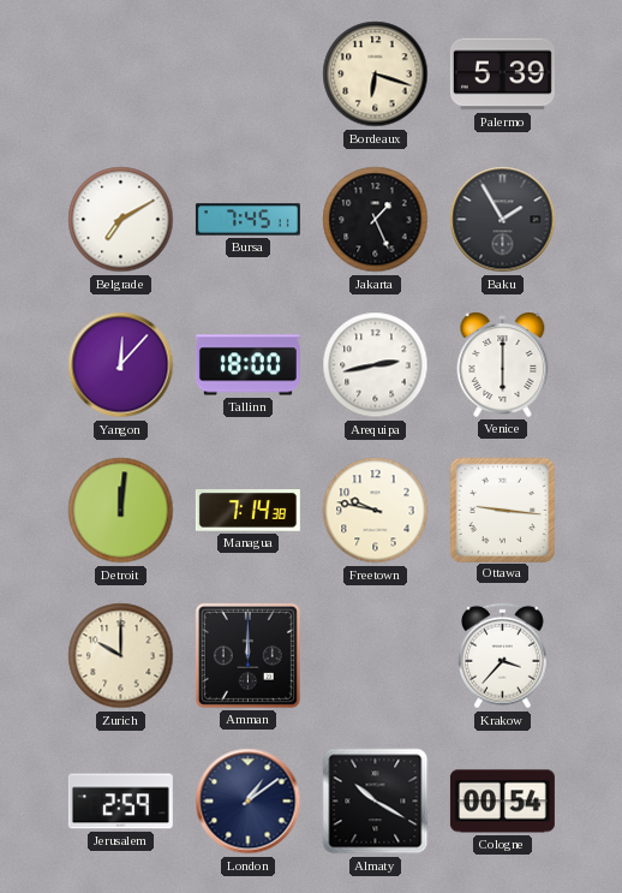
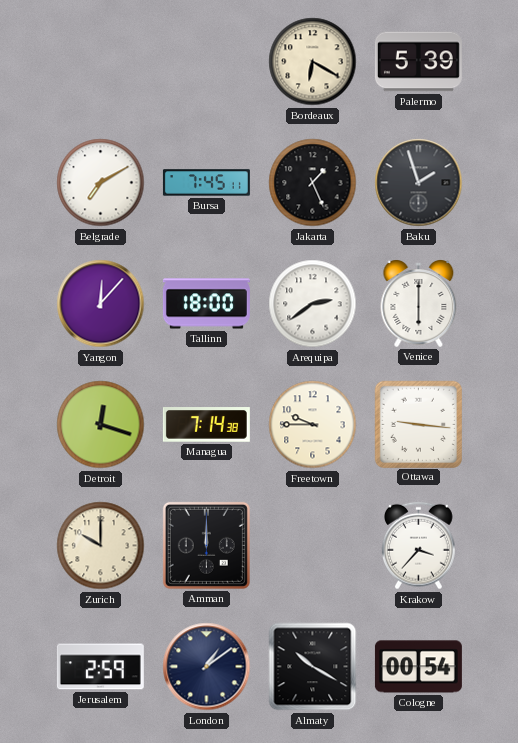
Bordeaux: 6:18 -> 6:20
Baku: 1:55 -> 1:57
Arequipa: 2:43 -> 2:39
Detroit: 12:01 -> 12:18
Freetown: 9:47 -> 9:45
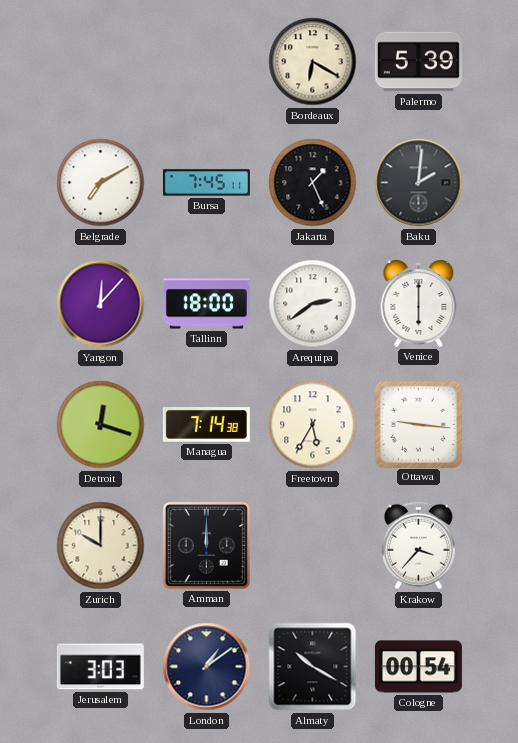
Baku: 1:57 -> 2:01
Freetown: 9:45 -> 5:35
Jerusalem: 2:59 -> 3:03
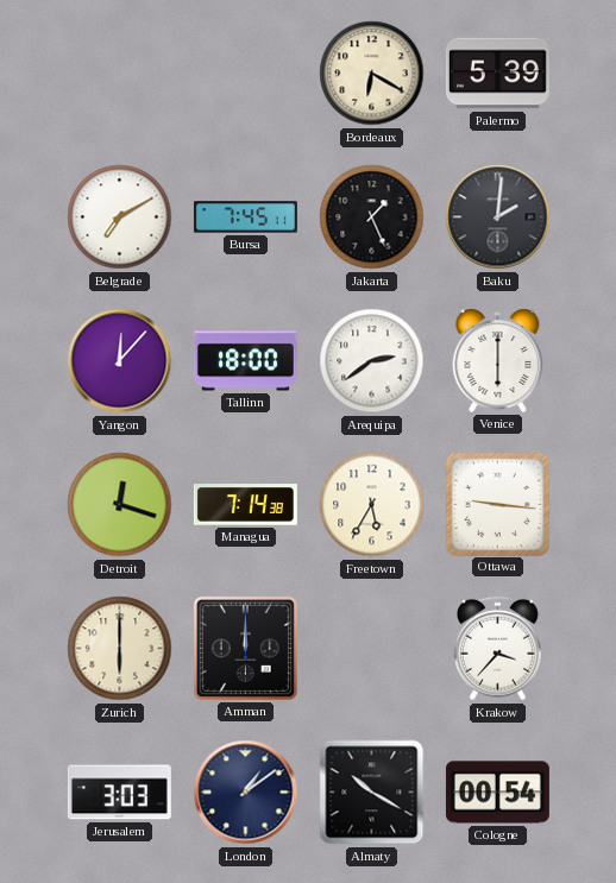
Zurich: 10:00 -> 6:00
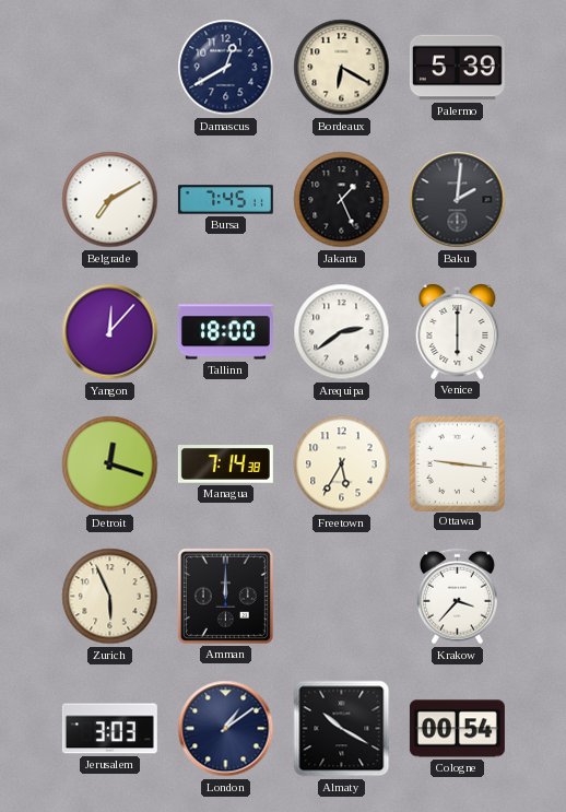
Damascus: none -> 12:40
Zurich: 6:00 -> 5:56
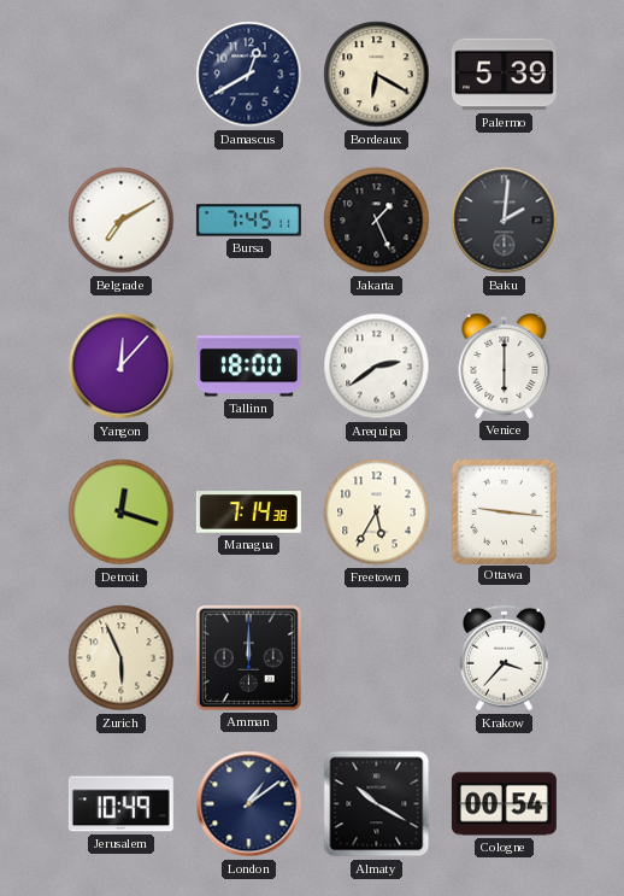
Jerusalem: 3:03 -> 10:49
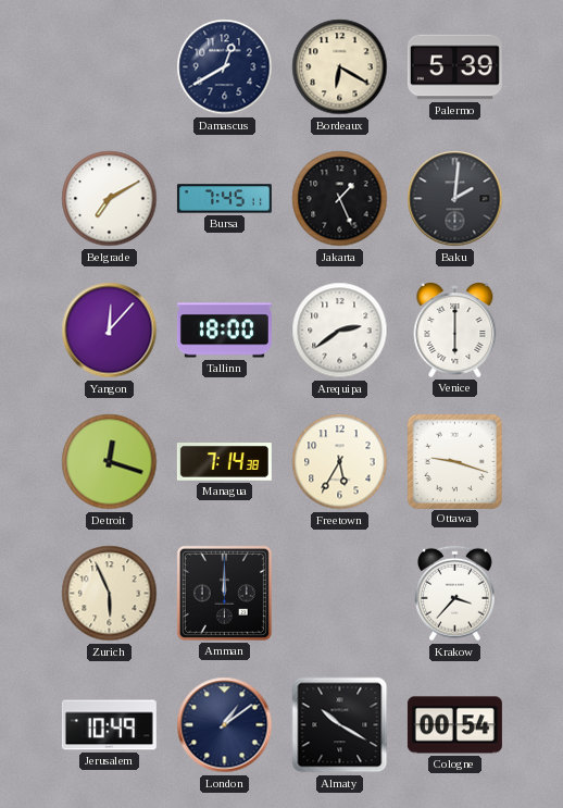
Ottawa: 9:16 -> 9:18
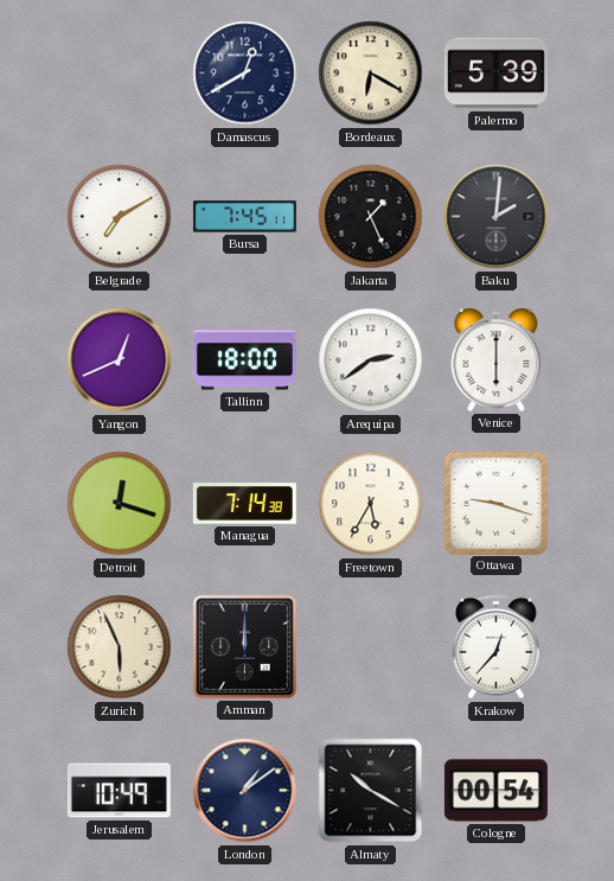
Yangon: 12:07 -> 12:41
Krakow: 3:37 -> 12:37
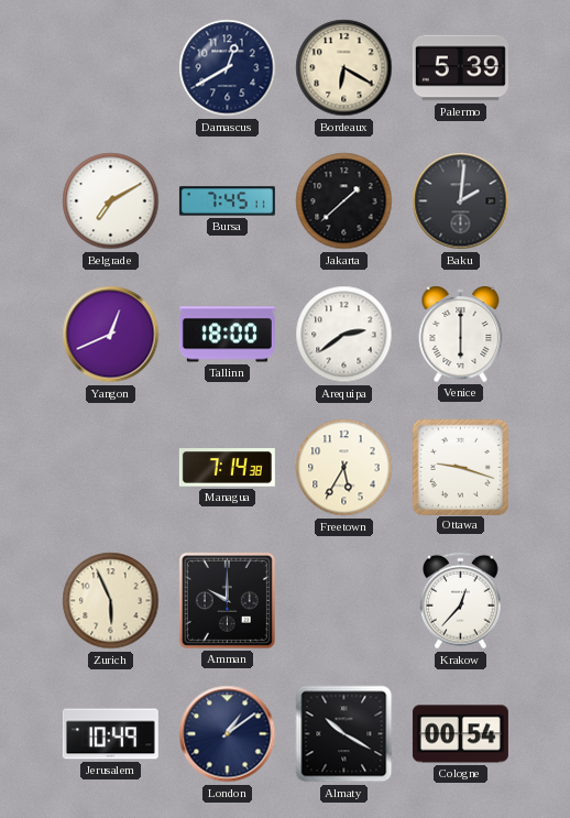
Jakarta: 1:26 -> 1:38
Detroit: 12:18 -> none
Amman: 12:00 -> 10:00
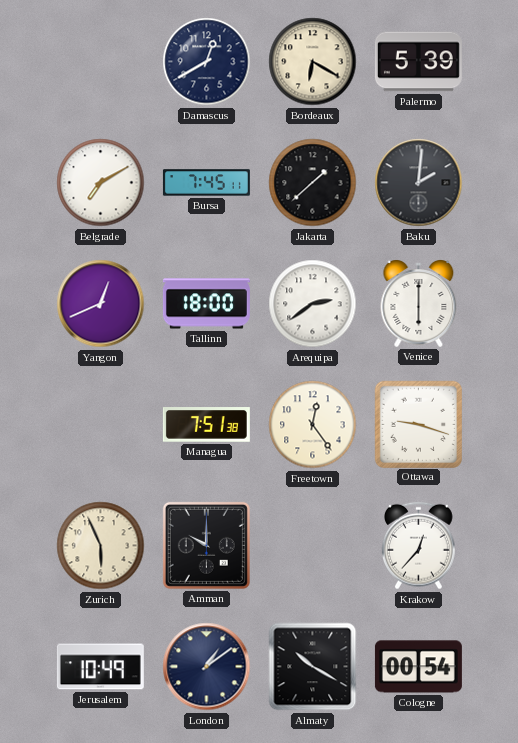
Managua: 7:14 -> 7:51
Freetown: 5:35 -> 12:24
